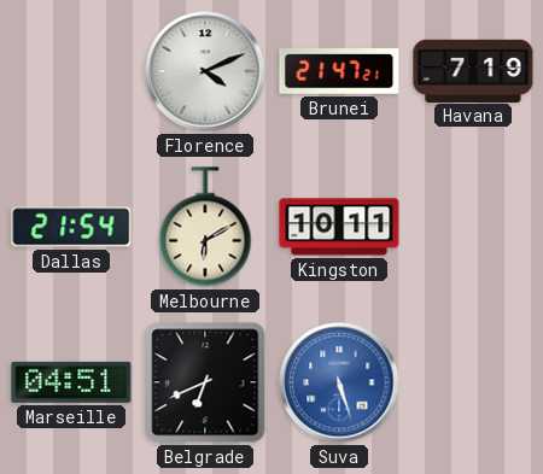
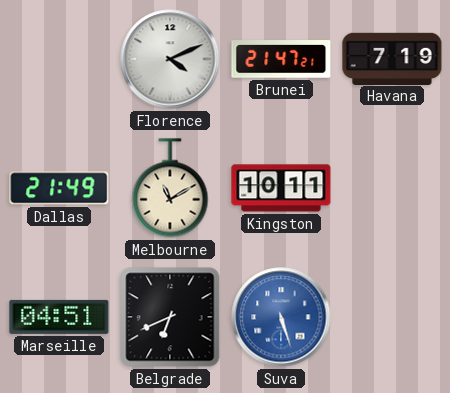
Dallas: 21:54 -> 21:49
Melbourne: 6:10 -> 11:10
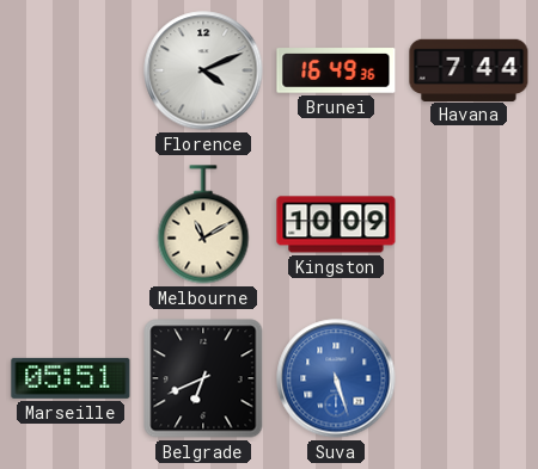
Brunei: 21:47 -> 16:49
Havana: 7:19 -> 7:44
Dallas: 21:49 -> none
Kingston: 10:11 -> 10:09
Marseille: 04:51 -> 05:51
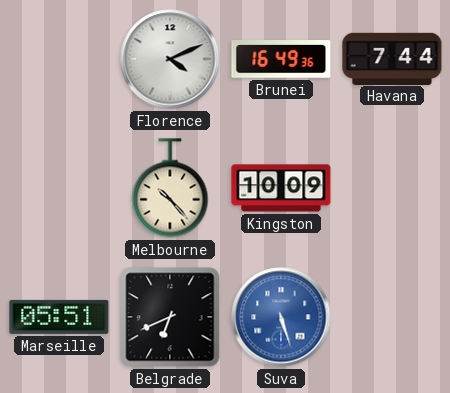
Melbourne: 11:10 -> 10:23
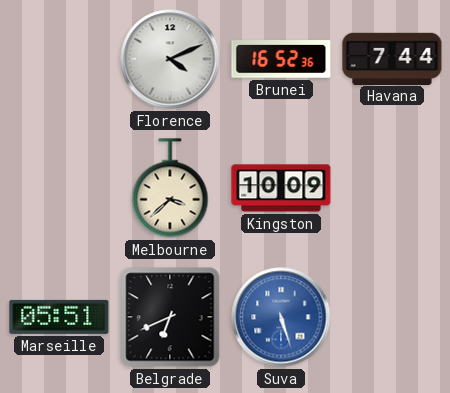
Brunei: 16:49 -> 16:52
Melbourne: 10:23 -> 3:38
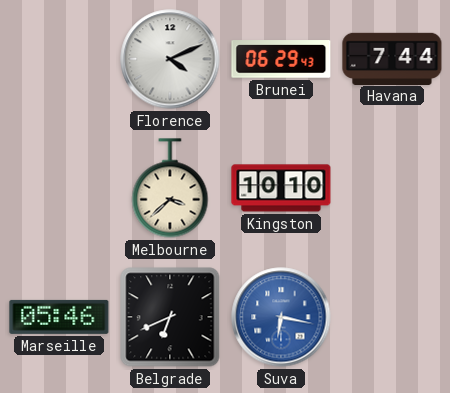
Brunei: 16:52 -> 06:29
Kingston: 10:09 -> 10:10
Marseille: 05:51 -> 05:46
Suva: 5:27 -> 6:17
